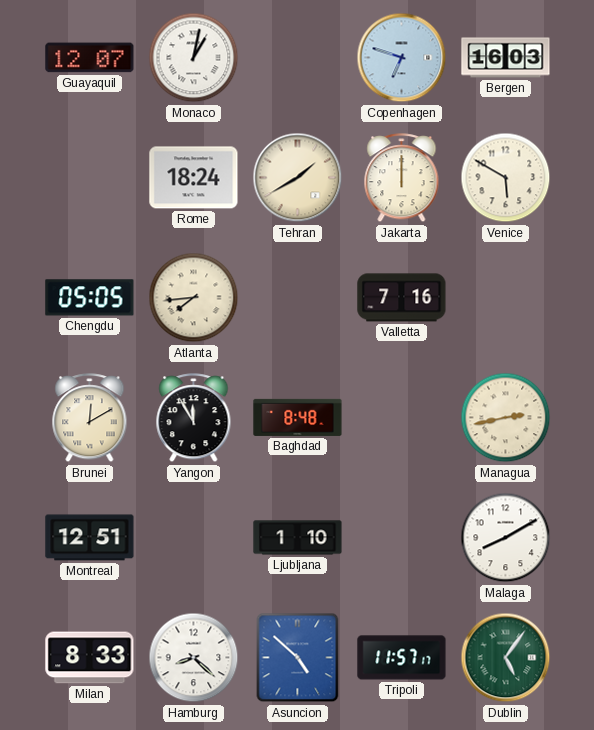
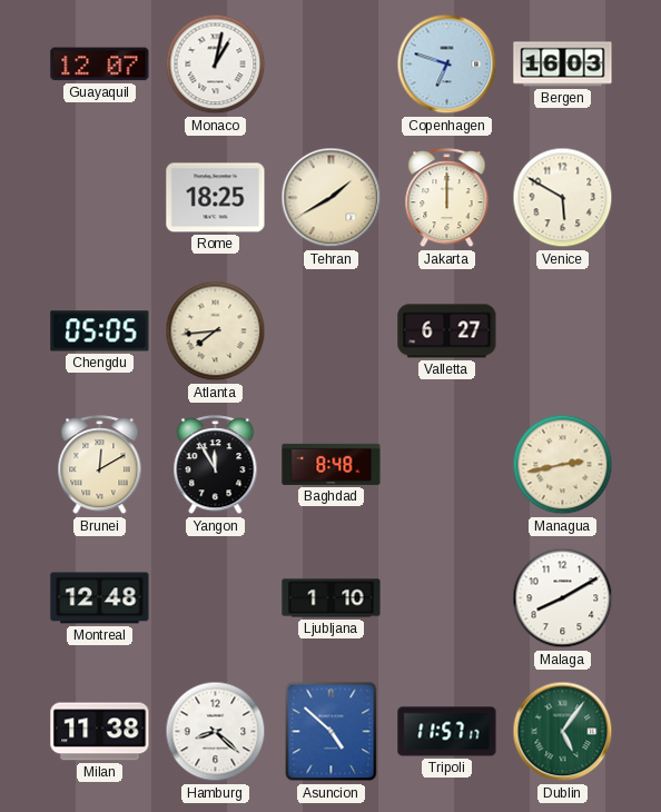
Rome: 18:24 -> 18:25
Valletta: 7:16 -> 6:27
Montreal: 12:51 -> 12:48
Milan: 8:33 -> 11:38
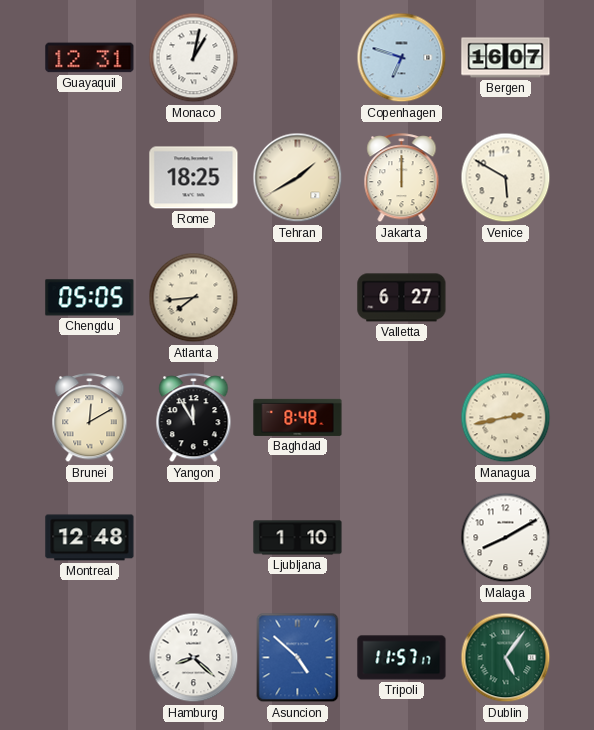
Guayaquil: 12:07 -> 12:31
Bergen: 16:03 -> 16:07
Milan: 11:38 -> none
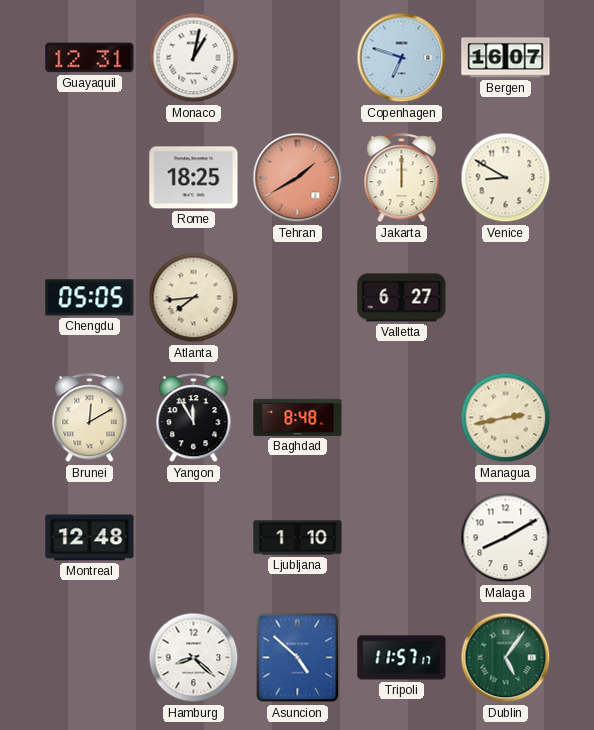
Tehran dial: cream -> salmon
Venice: 5:50 -> 8:50
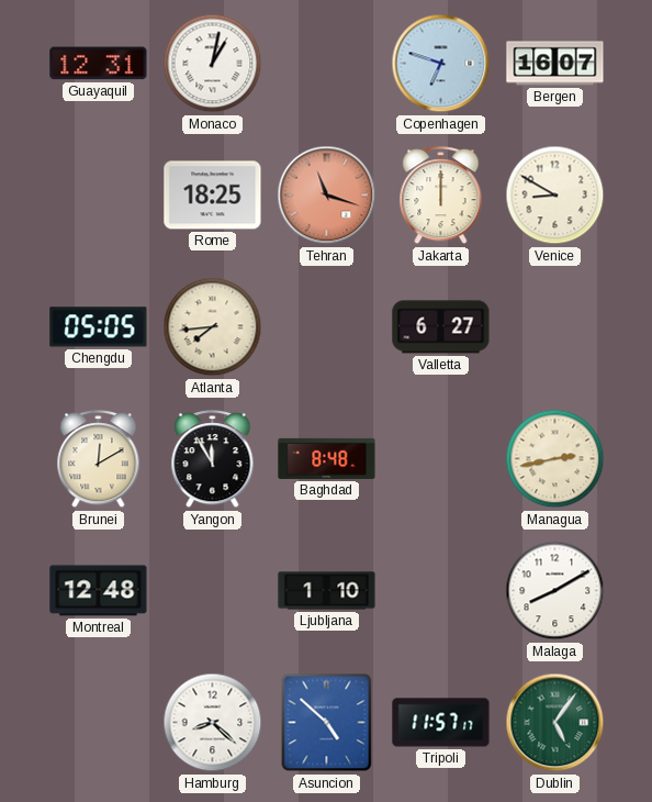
Tehran: 1:40 -> 11:18
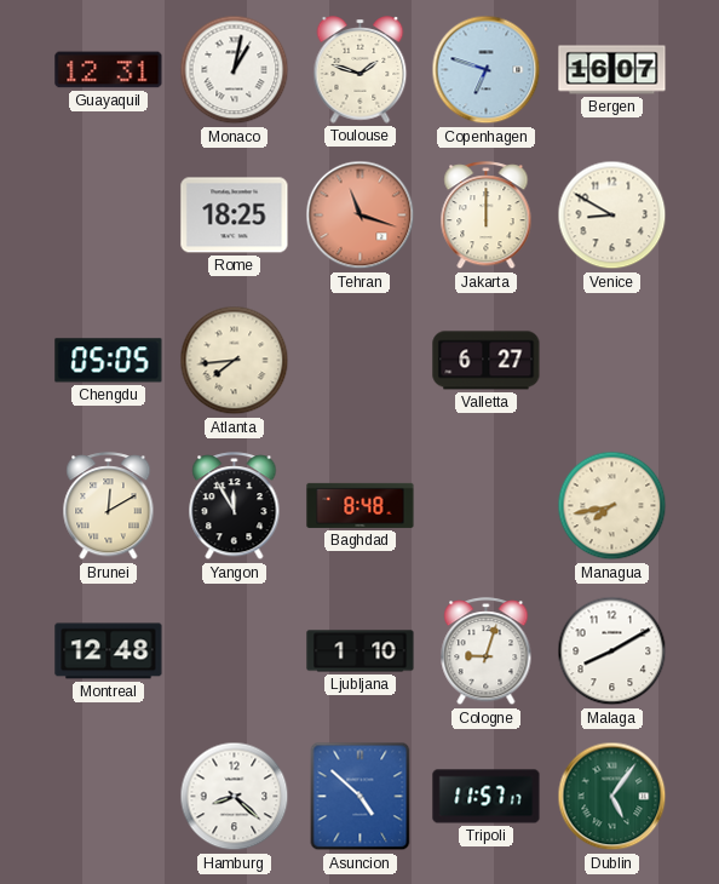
Toulouse: none -> 1:48
Managua: 2:43 -> 7:43
Cologne: none -> 9:03
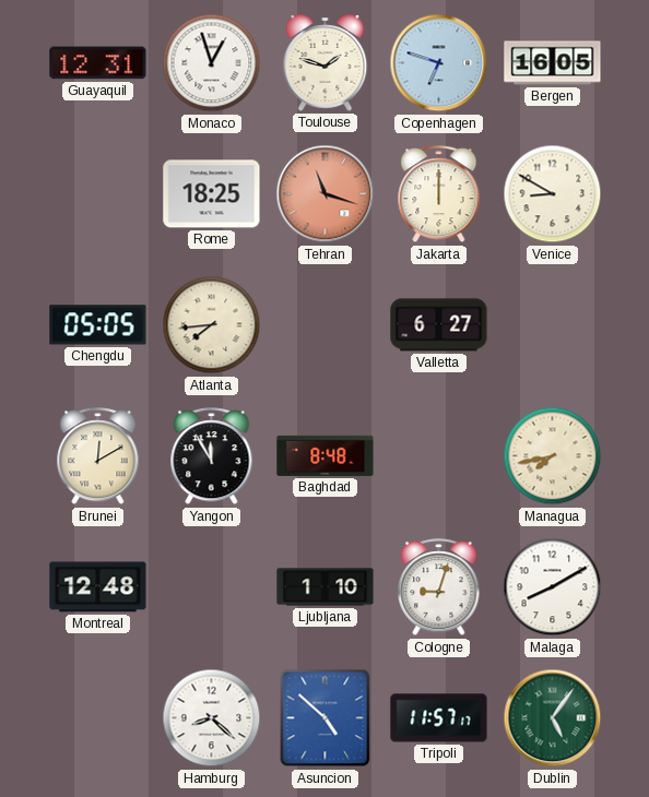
Monaco: 1:02 -> 12:57
Bergen: 16:07 -> 16:05
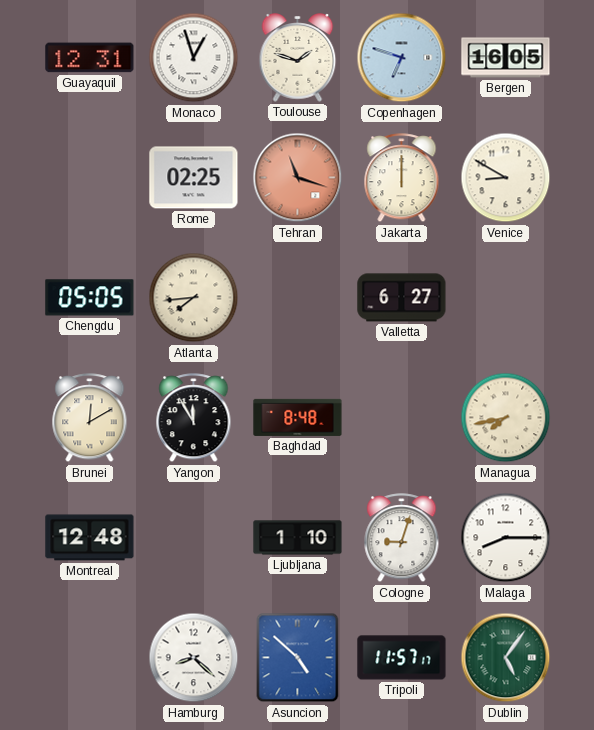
Rome: 18:25 -> 02:25
Malaga: 8:10 -> 8:15
